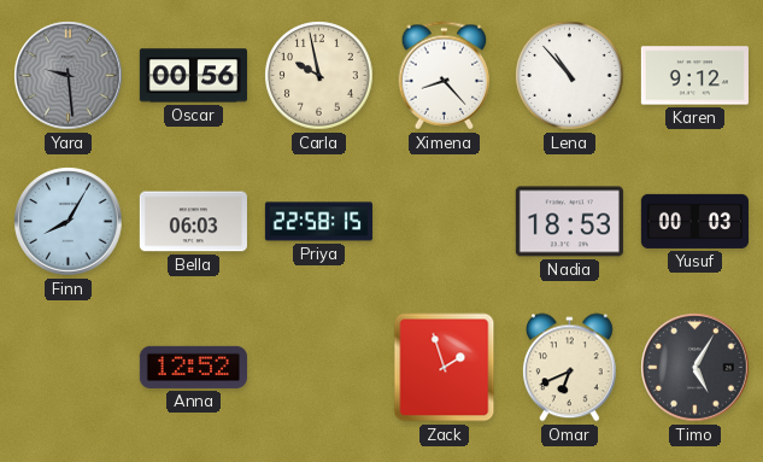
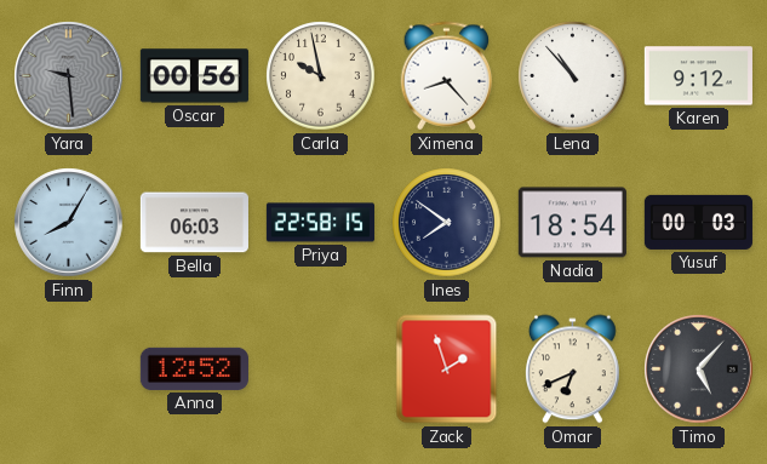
Ines: none -> 7:51
Nadia: 18:53 -> 18:54
Timo: 5:05 -> 5:07
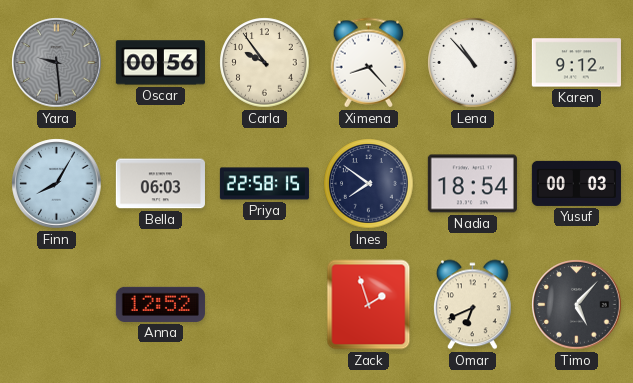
Carla: 9:58 -> 9:54
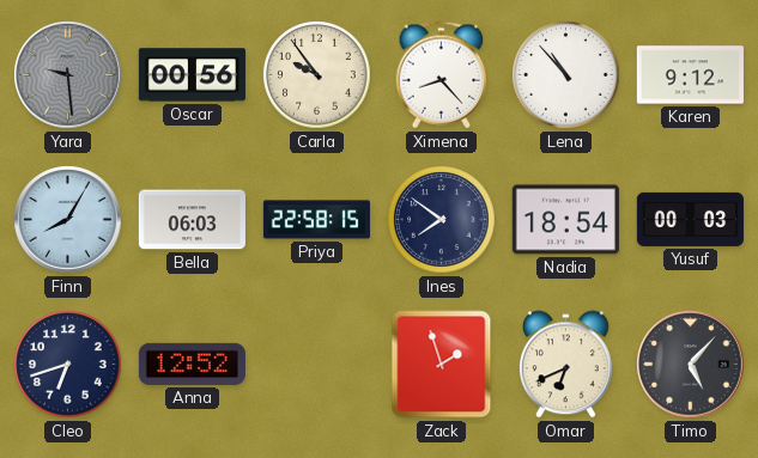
Cleo: none -> 6:42
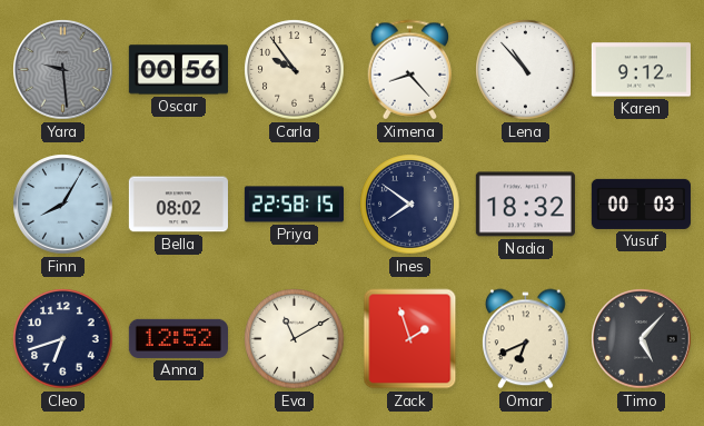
Bella: 06:03 -> 08:02
Nadia: 18:54 -> 18:32
Eva: none -> 11:10
